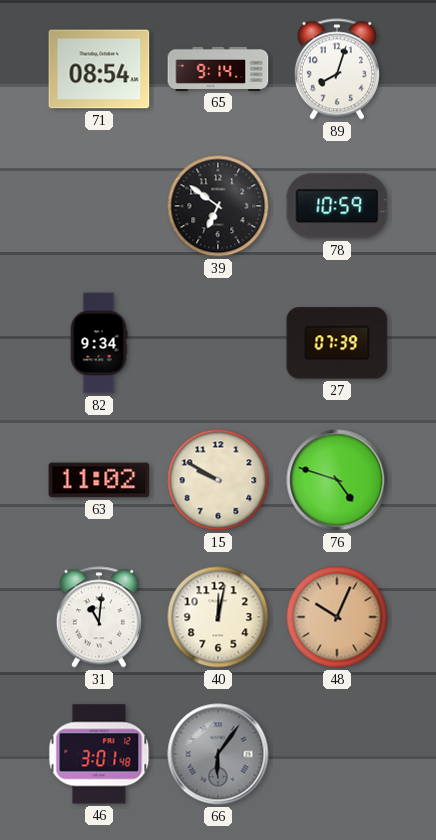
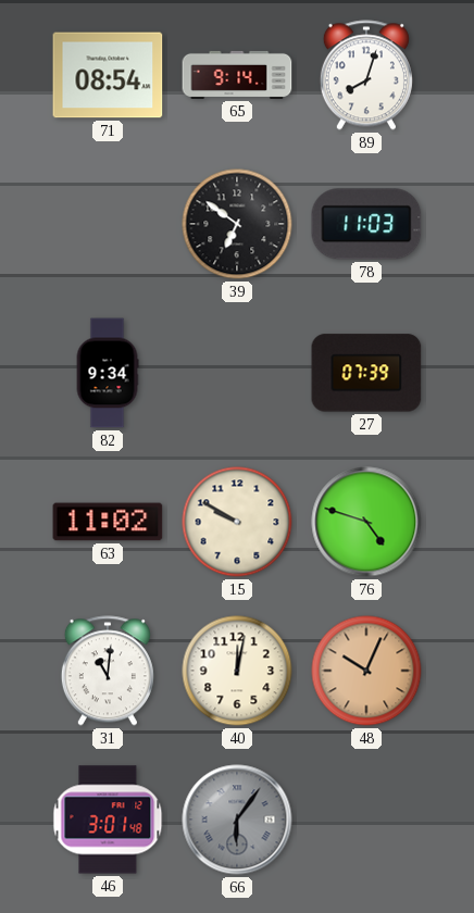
78: 10:59 -> 11:03
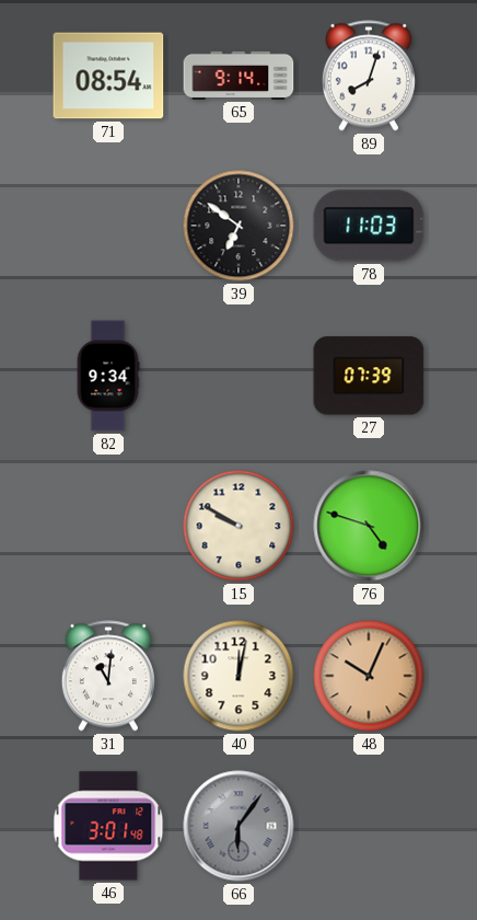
63: 11:02 -> none
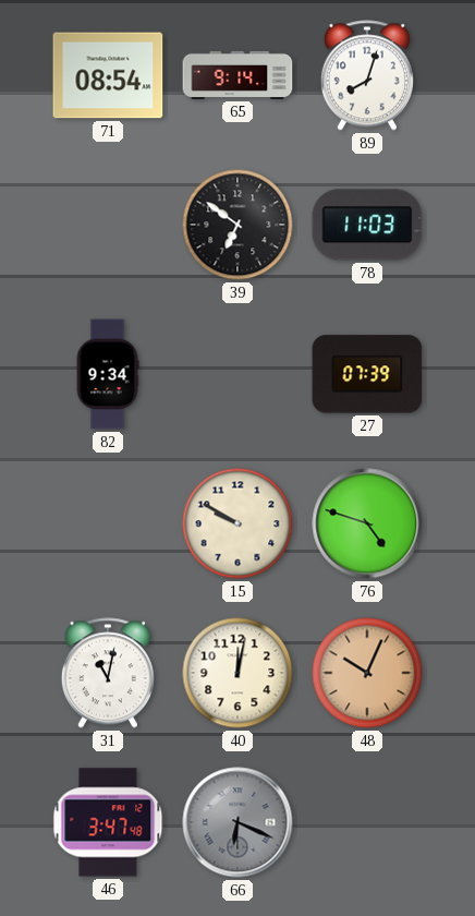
31: 11:01 -> 11:02
46: 3:01 -> 3:47
66: 6:06 -> 6:19
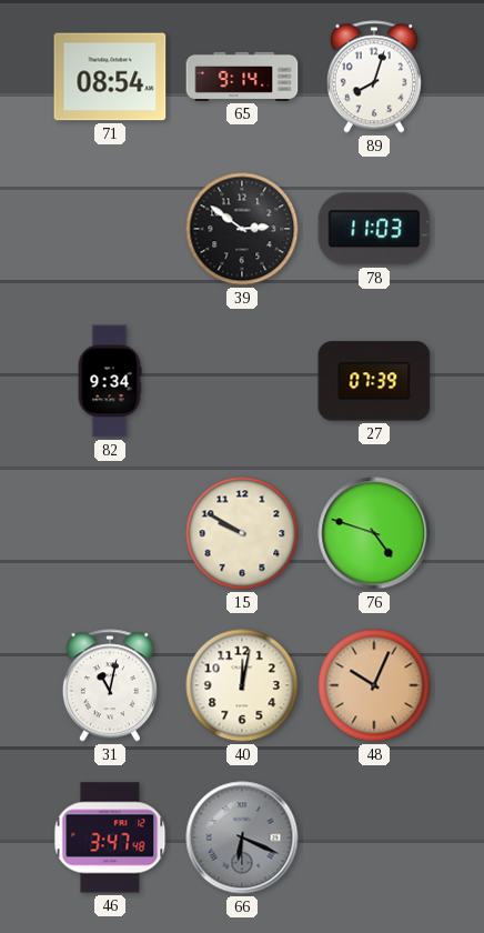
39: 6:51 -> 2:51
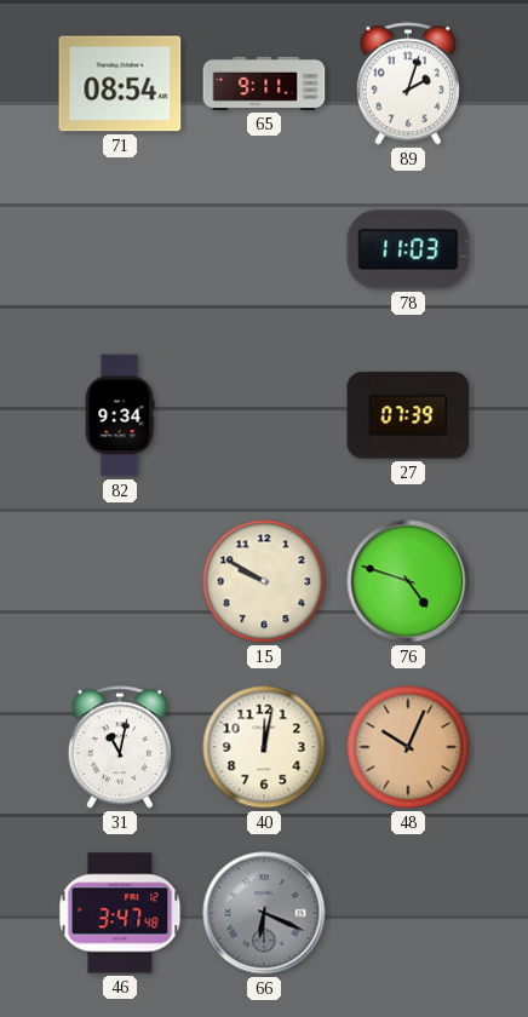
65: 9:14 -> 9:11
89: 8:03 -> 2:03
39: 2:51 -> none
